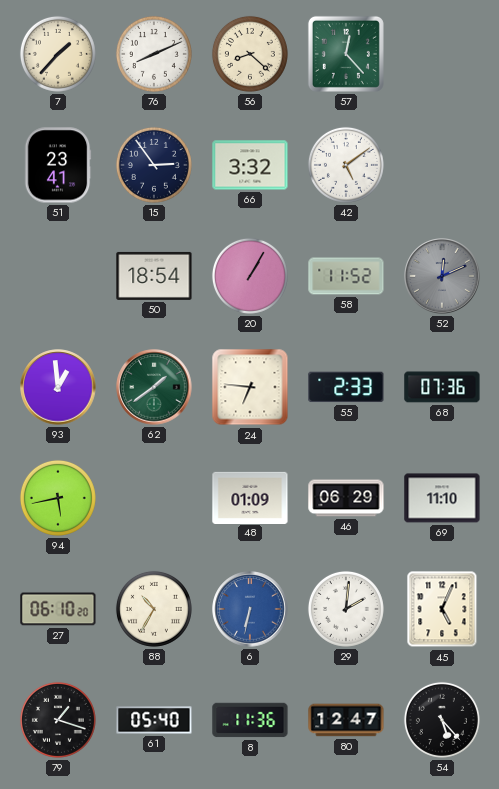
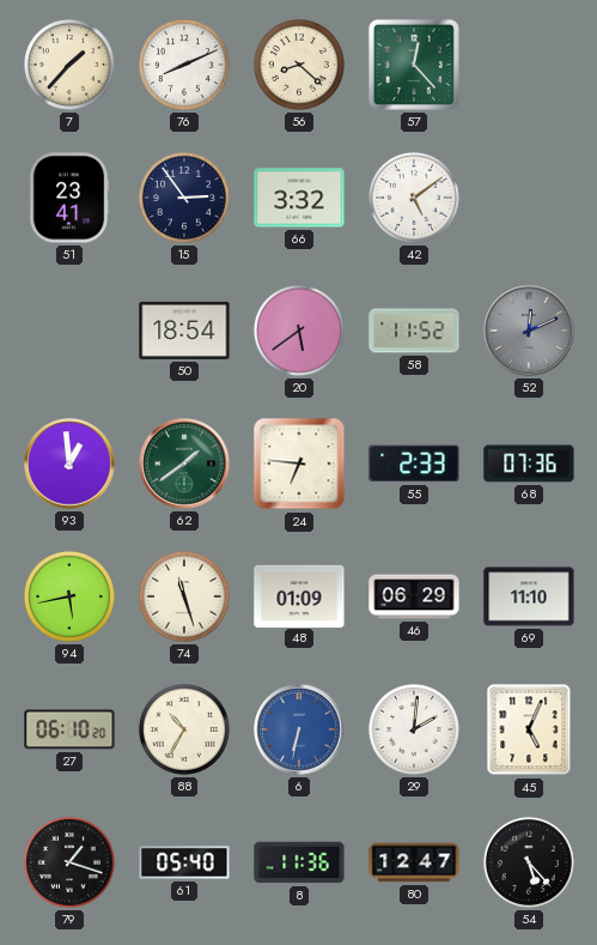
20: 1:05 -> 5:39
74: none -> 11:27
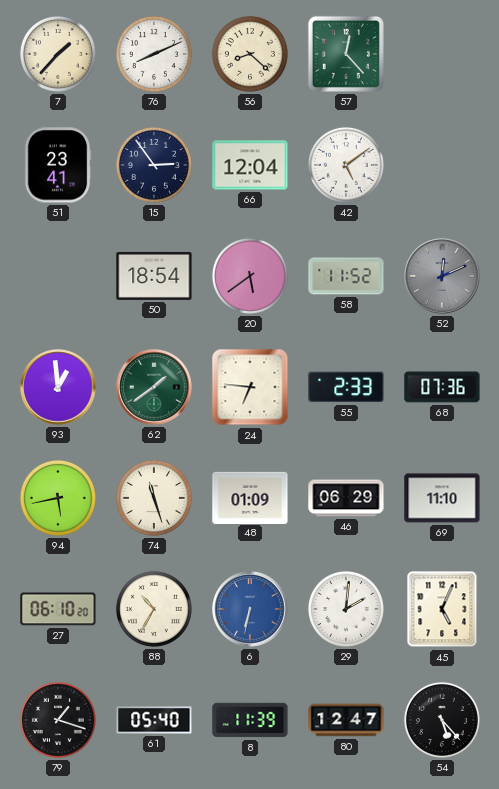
66: 3:32 -> 12:04
8: 11:36 -> 11:39
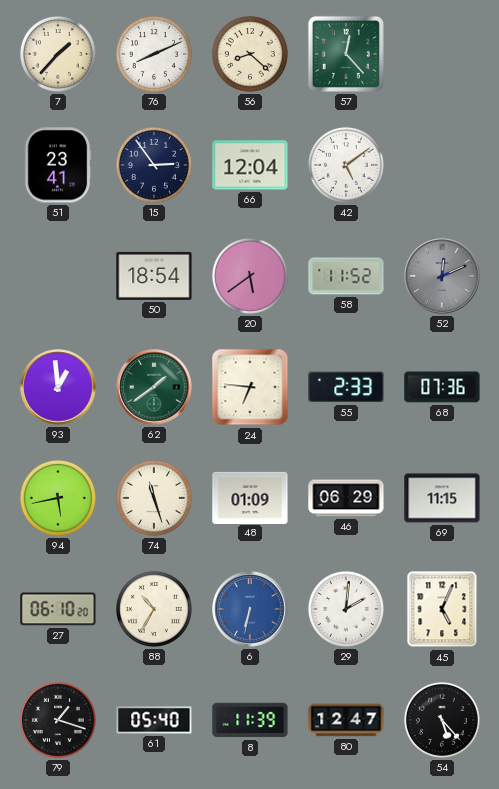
69: 11:10 -> 11:15
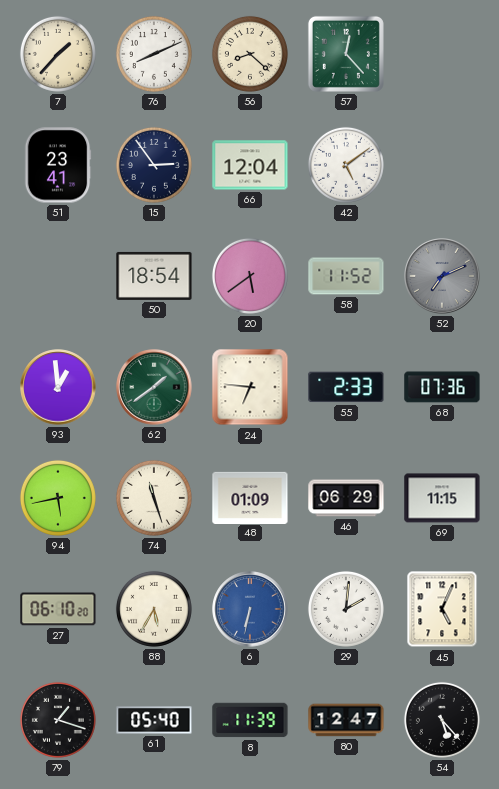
52: 12:11 -> 7:11
88: 10:35 -> 5:35
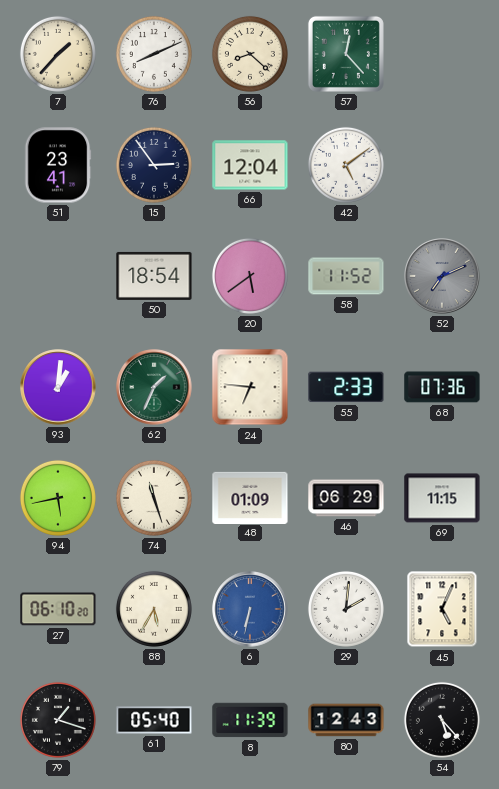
93: 12:59 -> 1:01
62: 1:39 -> 1:34
80: 12:47 -> 12:43
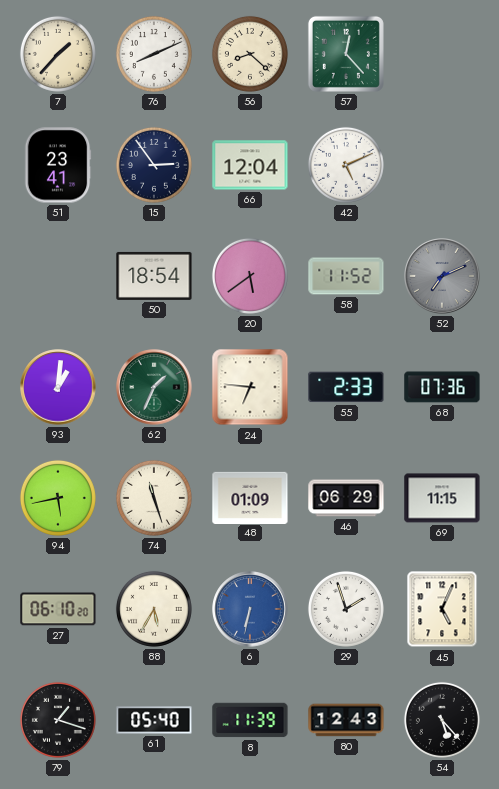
42: 5:09 -> 5:11
29: 2:01 -> 1:57
